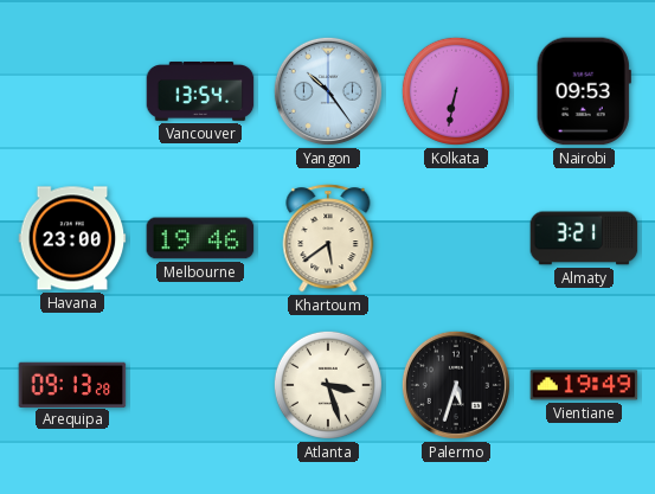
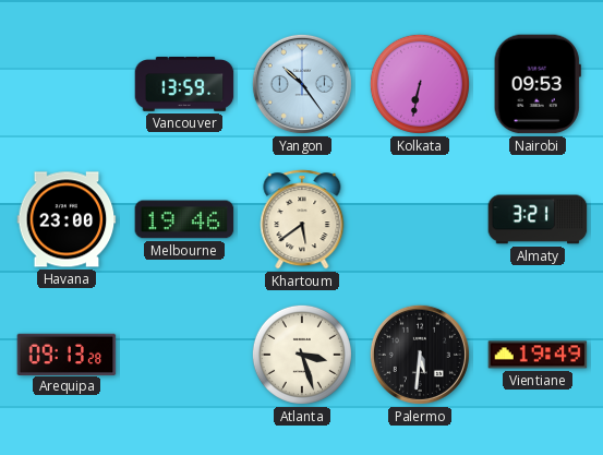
Vancouver: 13:54 -> 13:59
Palermo: 5:33 -> 5:31
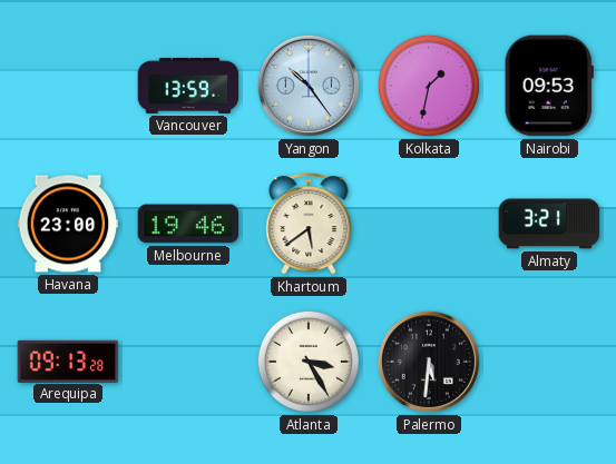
Kolkata: 6:32 -> 1:32
Atlanta: 3:27 -> 3:25
Vientiane: 19:49 -> none
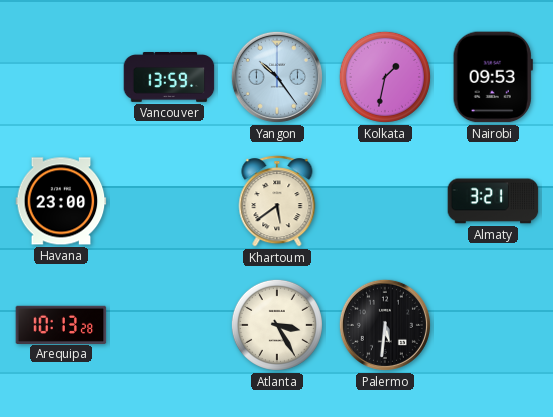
Melbourne: 19:46 -> none
Arequipa: 09:13 -> 10:13
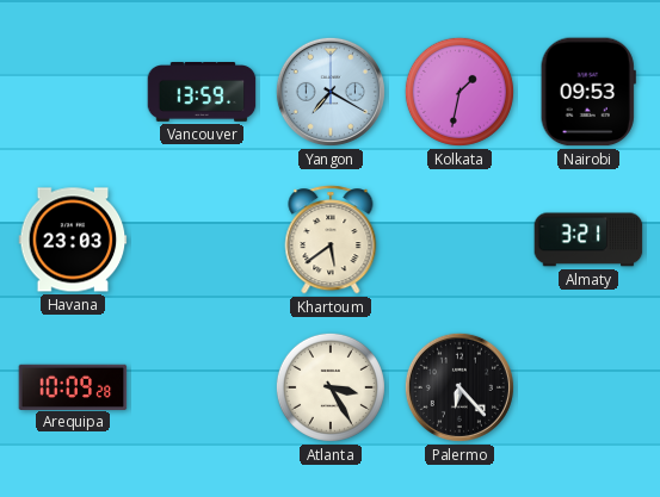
Yangon: 10:24 -> 7:20
Havana: 23:00 -> 23:03
Arequipa: 10:13 -> 10:09
Palermo: 5:31 -> 6:23
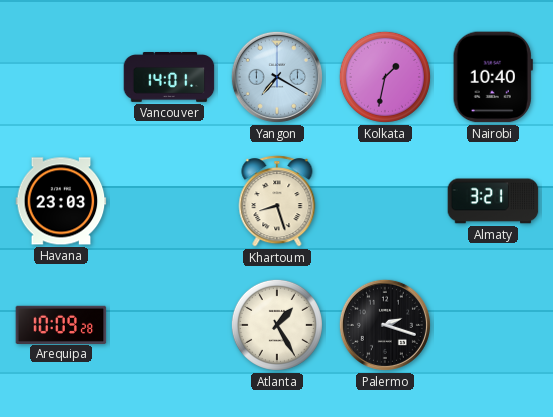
Vancouver: 13:59 -> 14:01
Nairobi: 09:53 -> 10:40
Khartoum: 5:39 -> 8:27
Atlanta: 3:25 -> 1:25
Palermo: 6:23 -> 2:18
